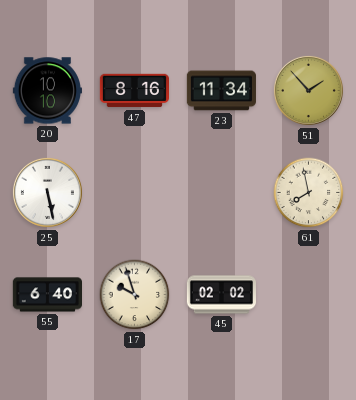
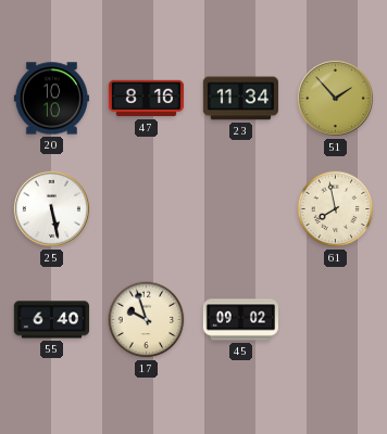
45: 02:02 -> 09:02
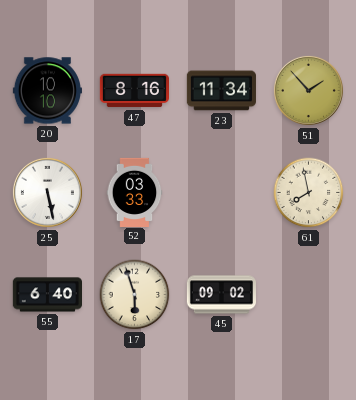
52: none -> 03:33
17: 9:57 -> 5:57
